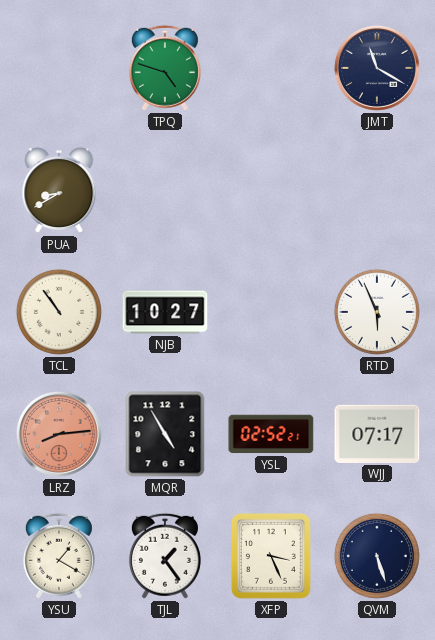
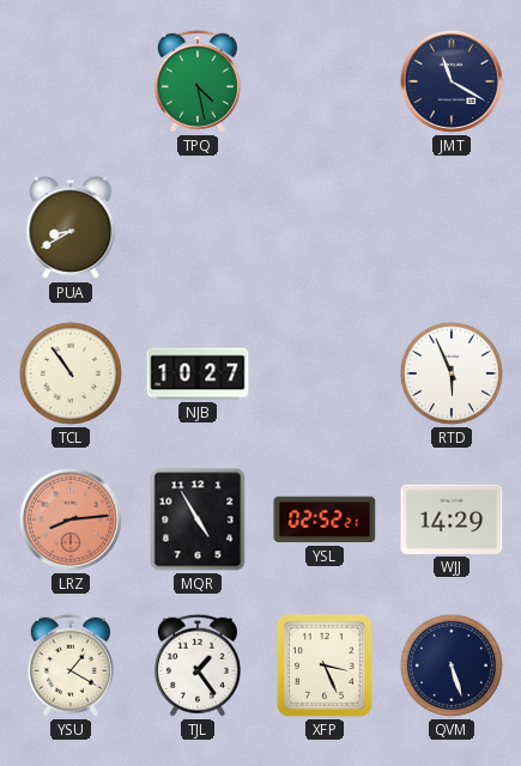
TPQ: 4:48 -> 4:28
WJJ: 07:17 -> 14:29
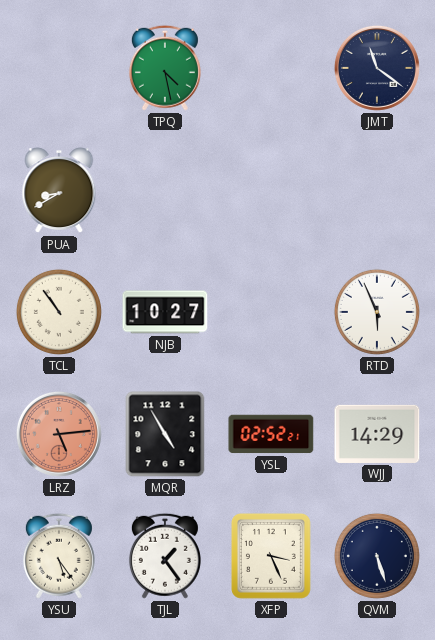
JMT: 11:20 -> 11:21
LRZ: 8:14 -> 5:14
YSU: 1:20 -> 5:24
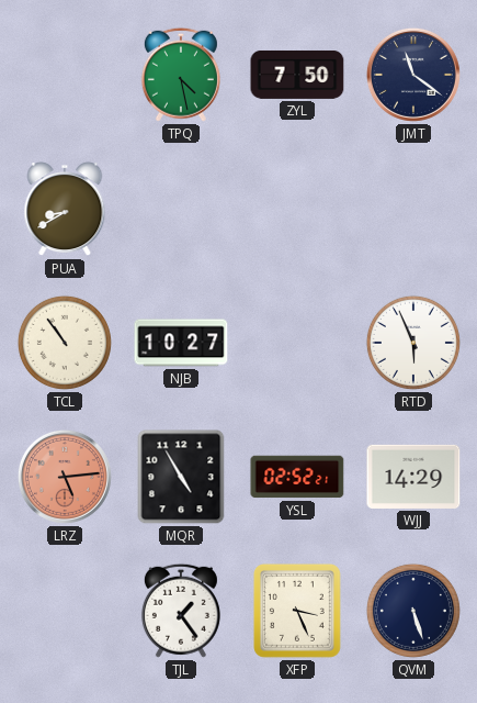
ZYL: none -> 7:50
YSU: 5:24 -> none
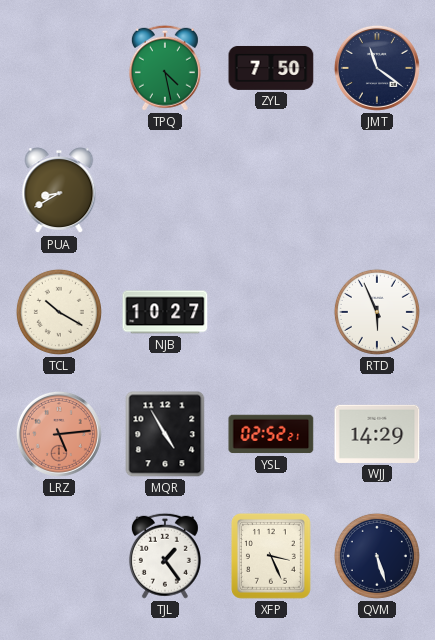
TCL: 10:54 -> 10:20
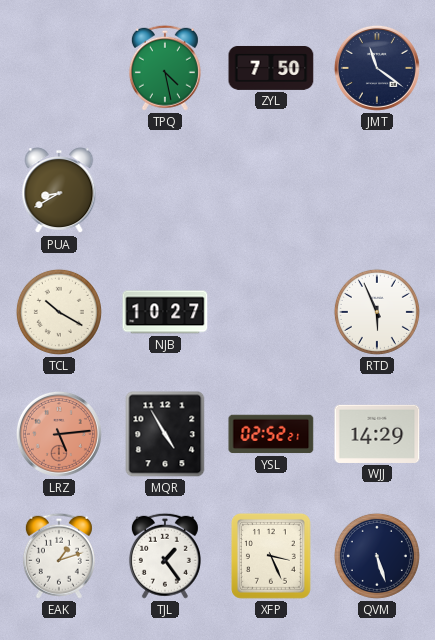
EAK: none -> 1:12
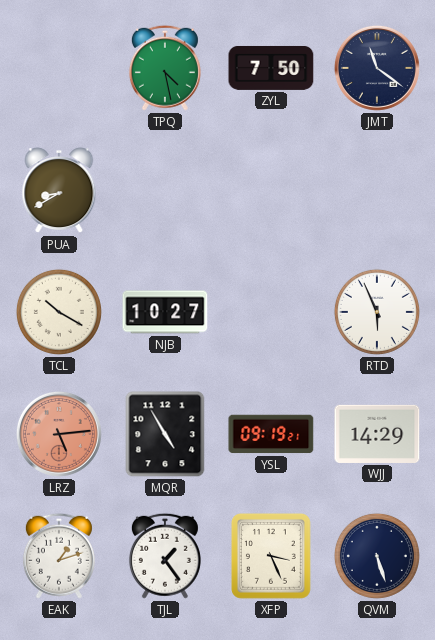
YSL: 02:52 -> 09:19
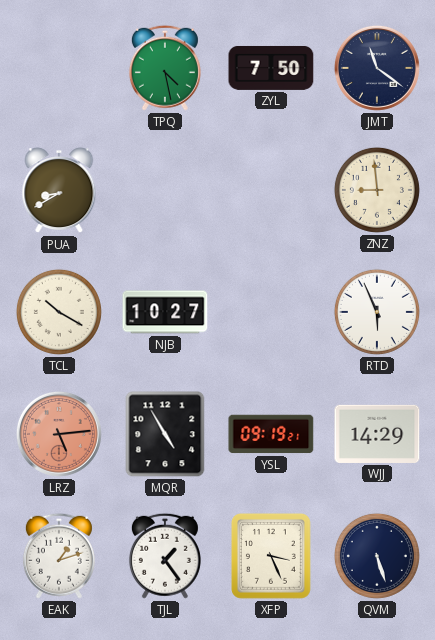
ZNZ: none -> 8:59
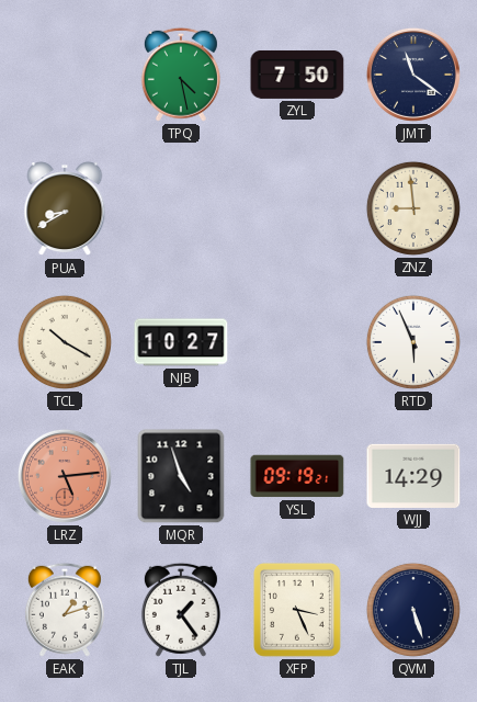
MQR: 4:55 -> 4:57
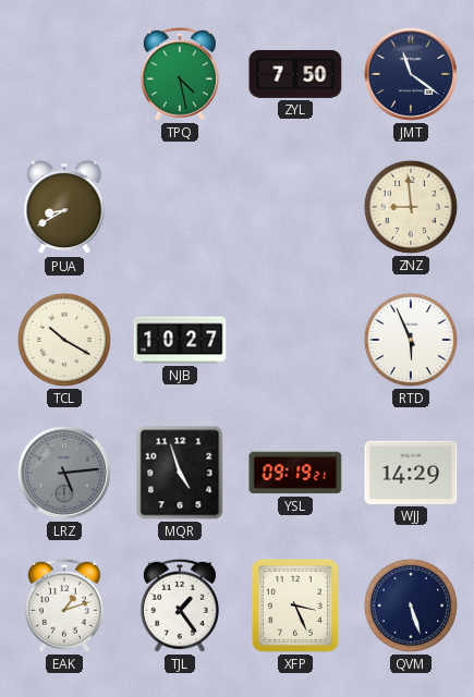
LRZ dial: salmon -> grey
